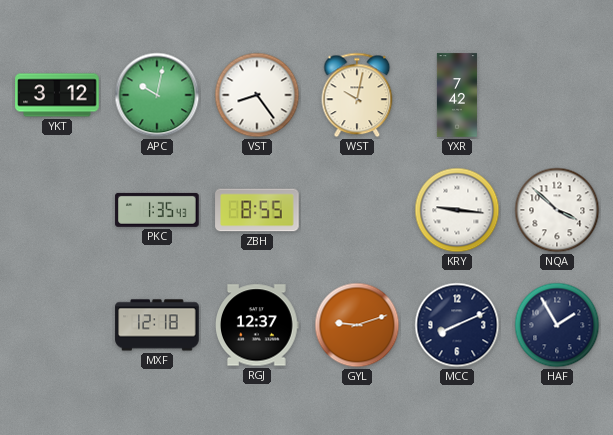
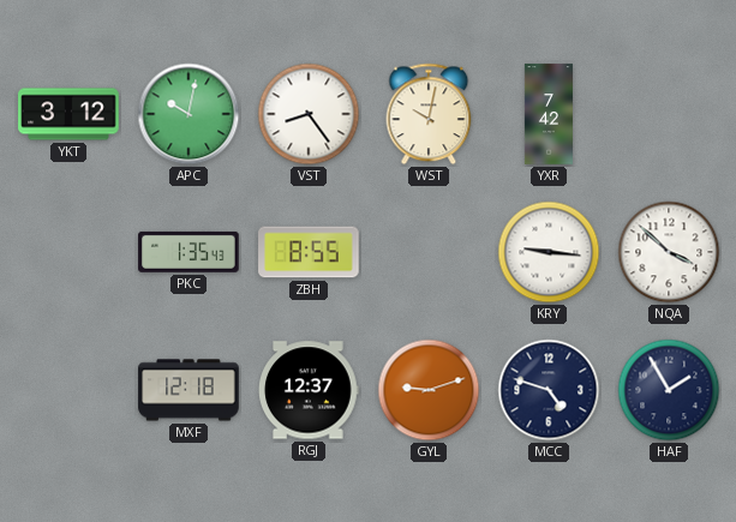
MCC: 8:11 -> 4:48
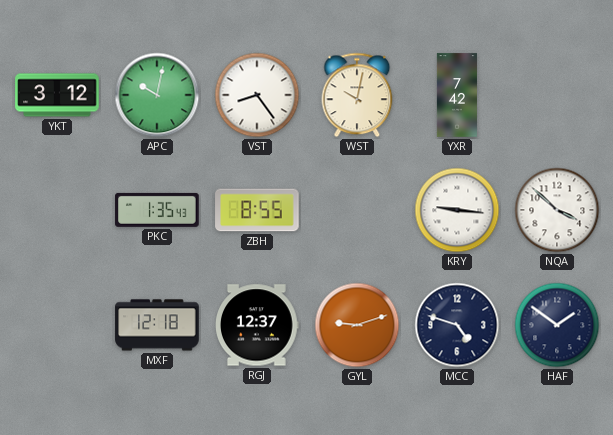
HAF: 1:55 -> 1:51
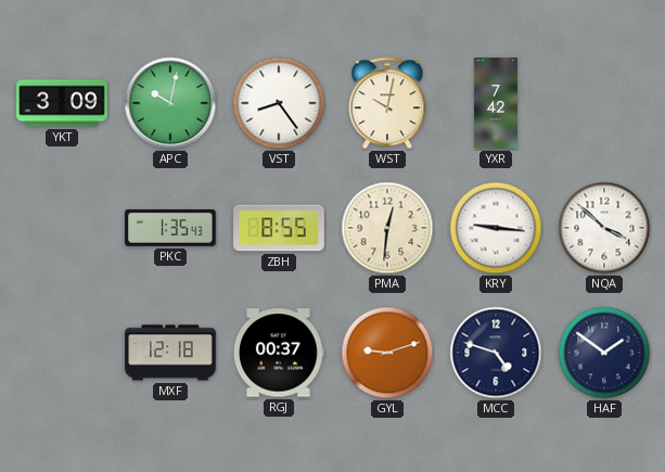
YKT: 3:12 -> 3:09
PMA: none -> 12:31
RGJ: 12:37 -> 00:37
